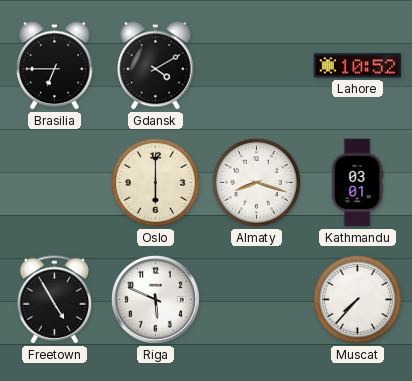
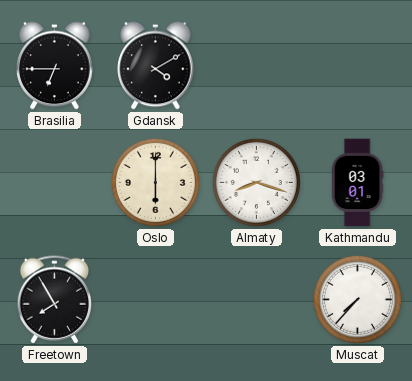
Lahore: 10:52 -> none
Freetown: 4:55 -> 7:55
Riga: 5:49 -> none
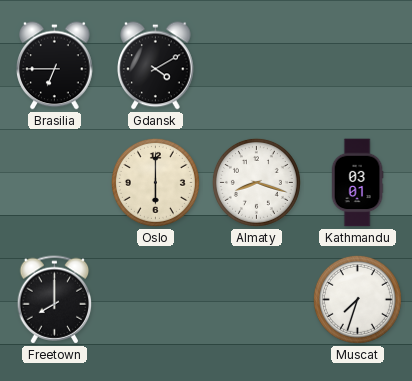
Freetown: 7:55 -> 8:00
Muscat: 7:37 -> 7:33
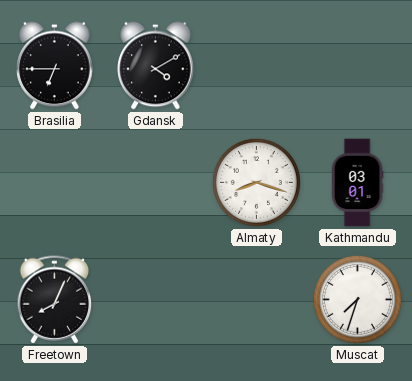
Oslo: 6:00 -> none
Freetown: 8:00 -> 8:04
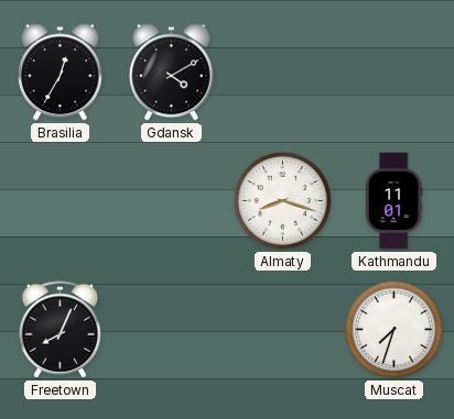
Brasilia: 6:45 -> 12:35
Kathmandu: 03:01 -> 11:01
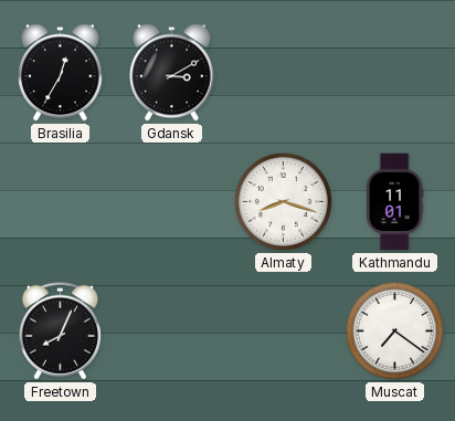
Gdansk: 4:10 -> 3:10
Muscat: 7:33 -> 7:21
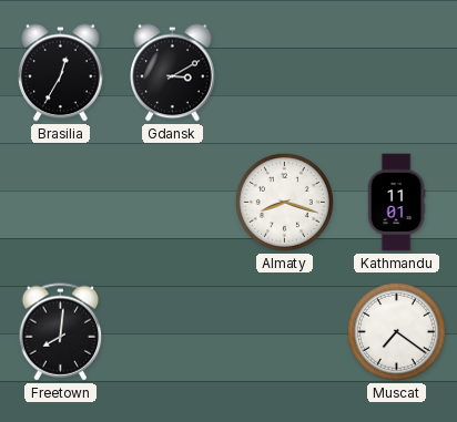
Freetown: 8:04 -> 8:01
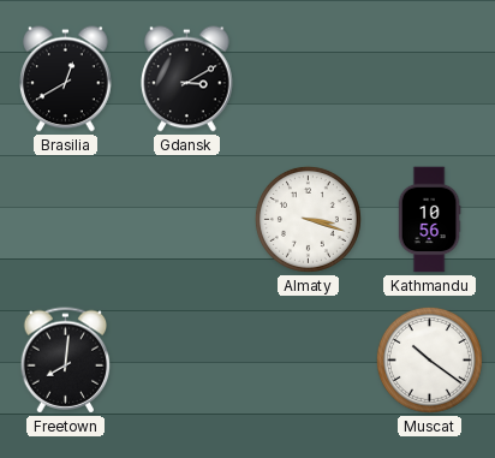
Brasilia: 12:35 -> 12:40
Almaty: 8:18 -> 3:18
Kathmandu: 11:01 -> 10:56
Muscat: 7:21 -> 10:21
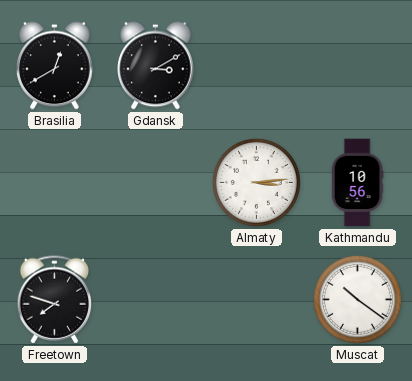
Almaty: 3:18 -> 3:14
Freetown: 8:01 -> 7:48
